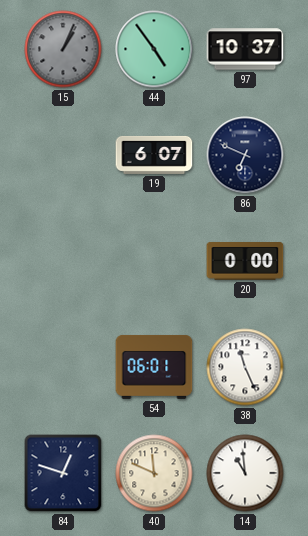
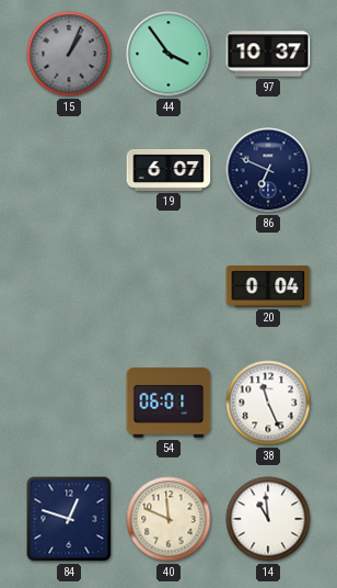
44: 4:54 -> 3:54
20: 0:00 -> 0:04
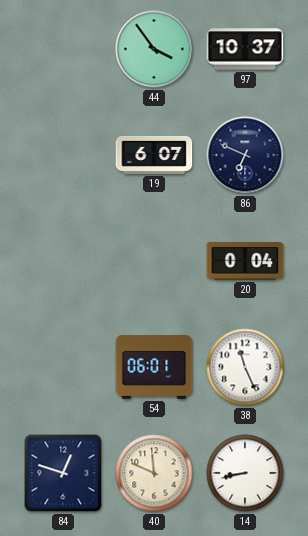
15: 1:04 -> none
14: 10:59 -> 8:43
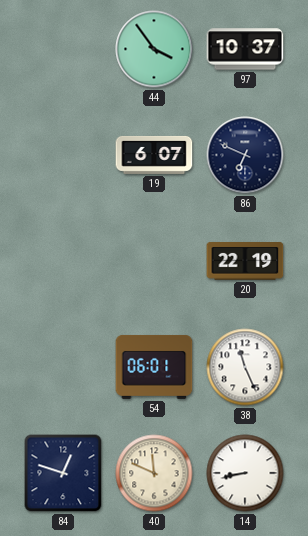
20: 0:04 -> 22:19
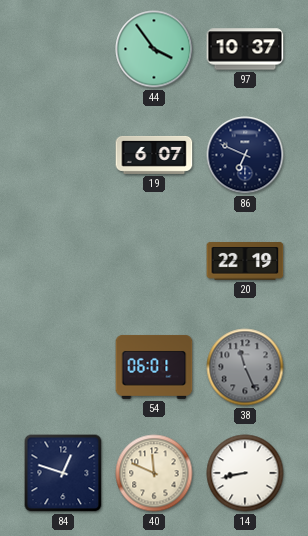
38 dial: white -> grey
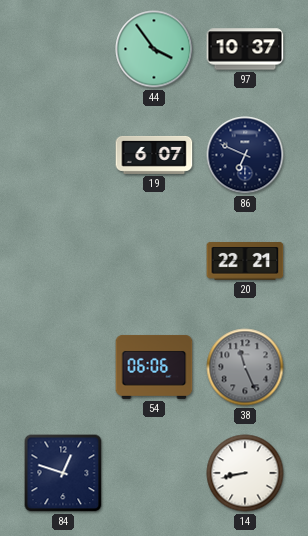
20: 22:19 -> 22:21
54: 06:01 -> 06:06
40: 11:49 -> none
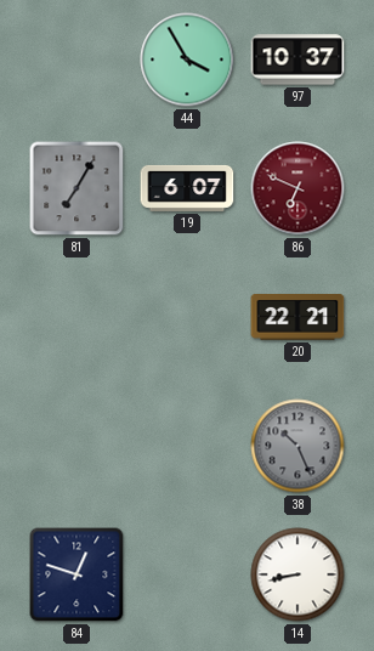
44: 3:54 -> 3:55
81: none -> 7:05
86 dial: navy -> burgundy
54: 06:06 -> none
38: 11:26 -> 10:26
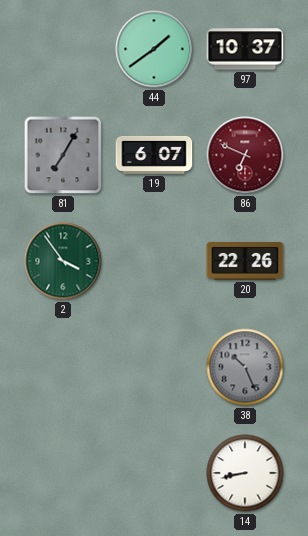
44: 3:55 -> 1:39
2: none -> 3:54
20: 22:21 -> 22:26
84: 12:48 -> none
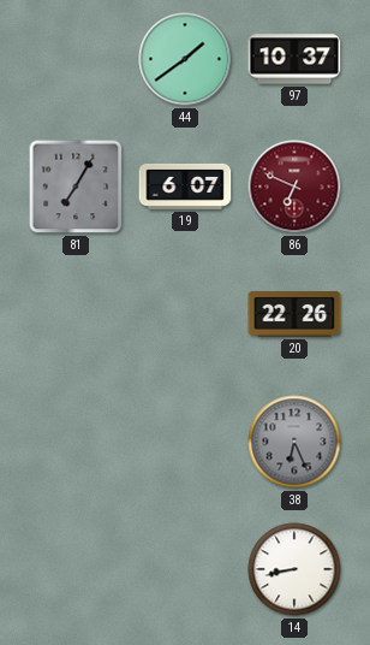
2: 3:54 -> none
38: 10:26 -> 6:26
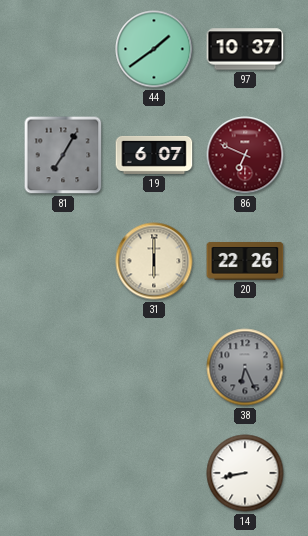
31: none -> 6:00
